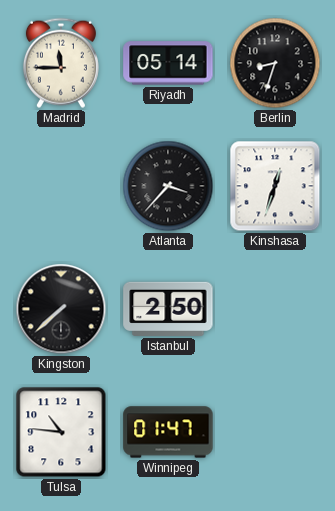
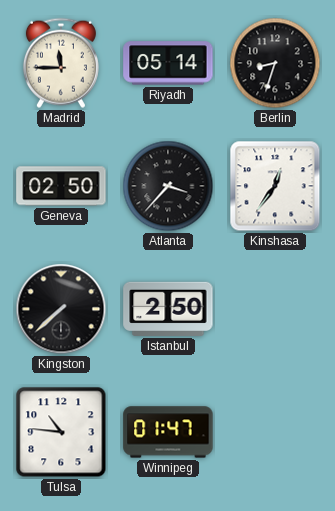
Geneva: none -> 02:50
Kinshasa: 12:33 -> 12:36
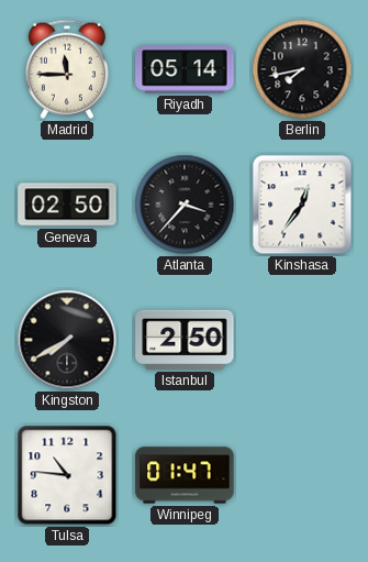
Berlin: 8:33 -> 7:43
Kingston: 7:38 -> 7:40
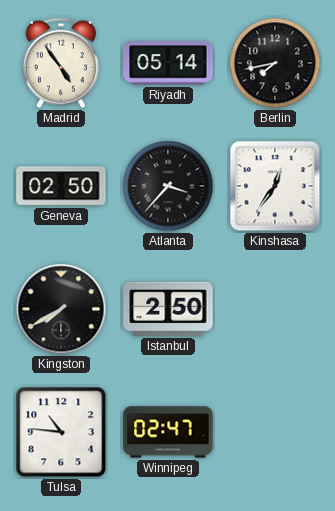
Madrid: 11:45 -> 4:54
Winnipeg: 01:47 -> 02:47
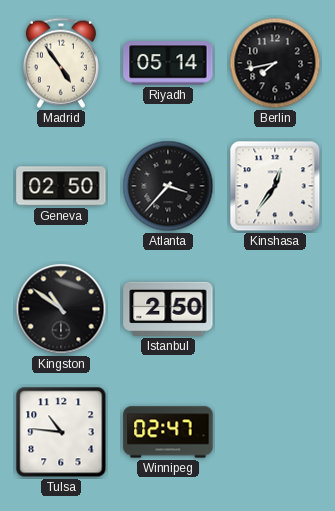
Kingston: 7:40 -> 10:51
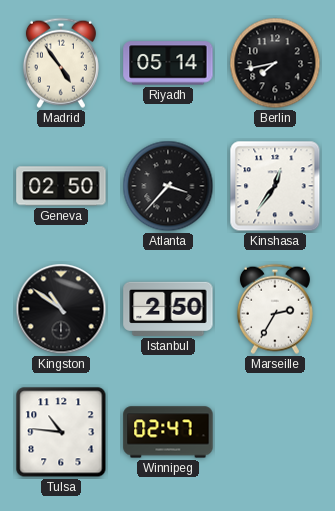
Marseille: none -> 2:35
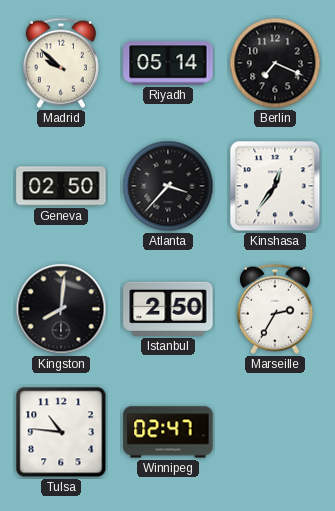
Madrid: 4:54 -> 9:52
Berlin: 7:43 -> 7:19
Kingston: 10:51 -> 8:01
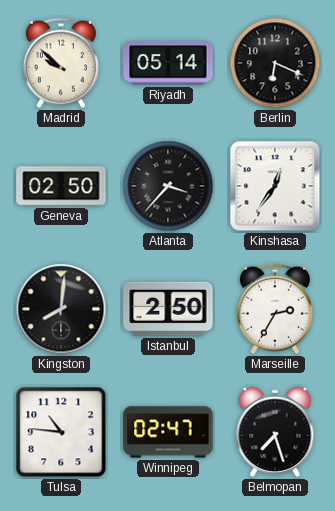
Berlin: 7:19 -> 6:19
Belmopan: none -> 7:27
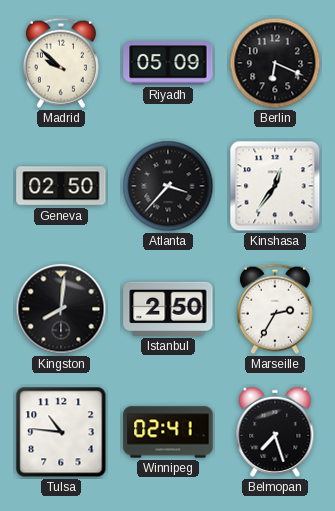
Riyadh: 05:14 -> 05:09
Winnipeg: 02:47 -> 02:41
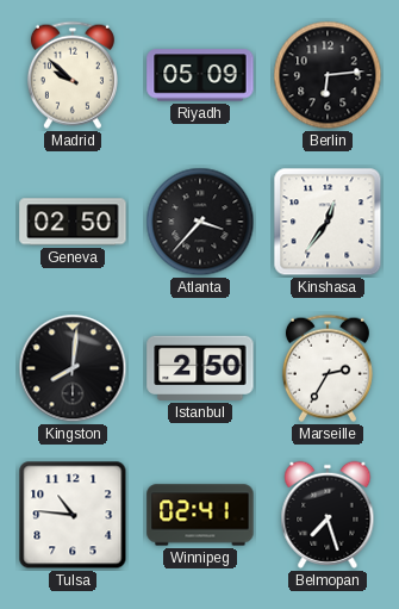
Berlin: 6:19 -> 6:14
